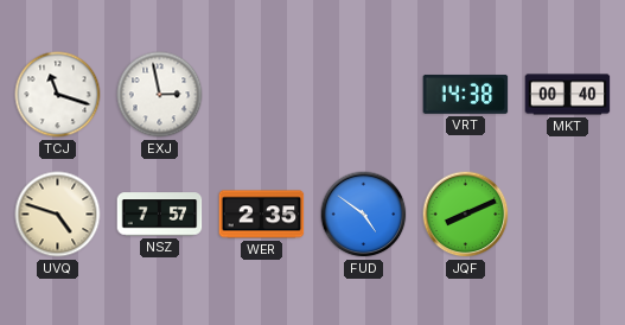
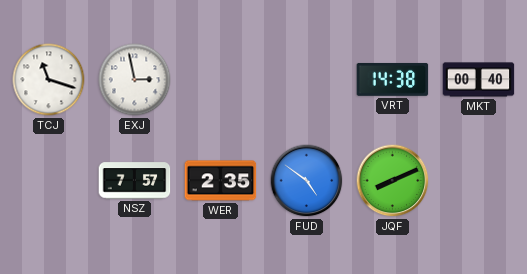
UVQ: 4:48 -> none
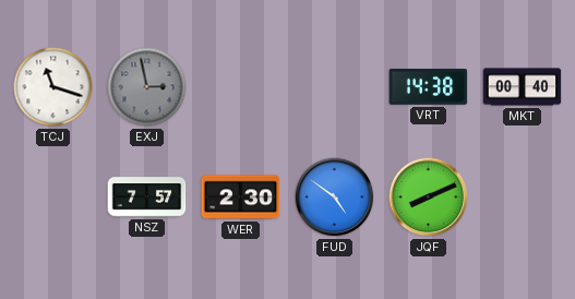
EXJ dial: white -> grey
WER: 2:35 -> 2:30
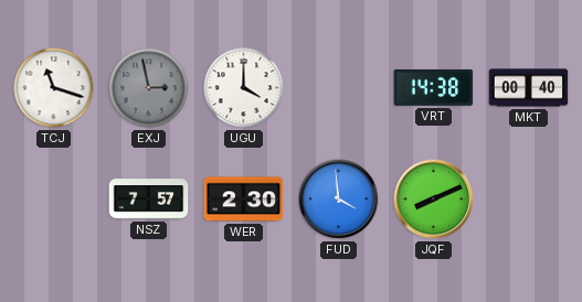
UGU: none -> 4:00
FUD: 4:51 -> 3:59
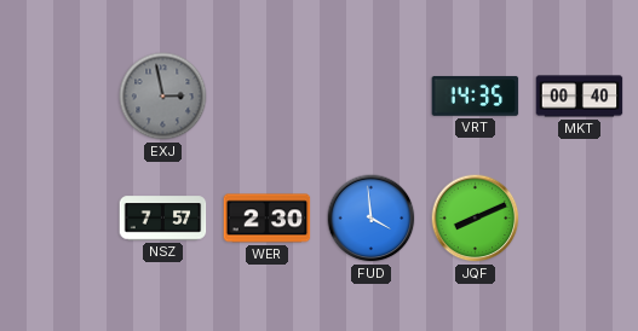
TCJ: 11:18 -> none
UGU: 4:00 -> none
VRT: 14:38 -> 14:35
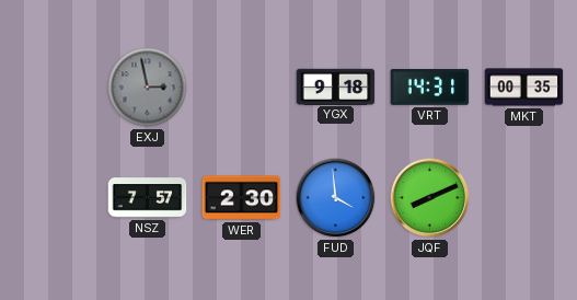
YGX: none -> 9:18
VRT: 14:35 -> 14:31
MKT: 00:40 -> 00:35
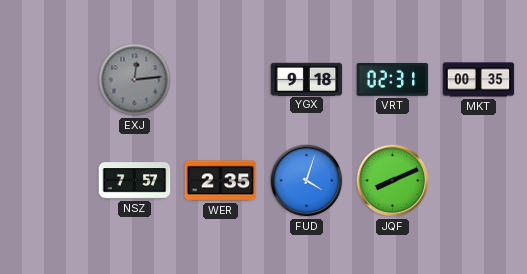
EXJ: 2:58 -> 12:14
VRT: 14:31 -> 02:31
WER: 2:30 -> 2:35
FUD: 3:59 -> 4:03
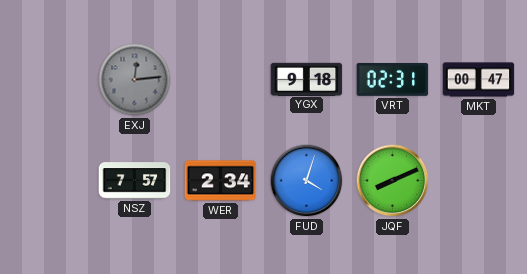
MKT: 00:35 -> 00:47
WER: 2:35 -> 2:34
